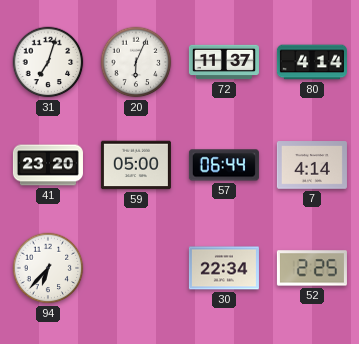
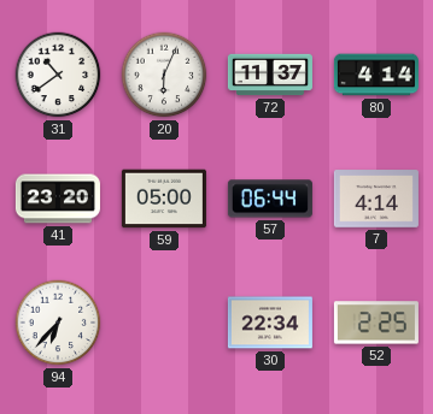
31: 7:03 -> 10:39
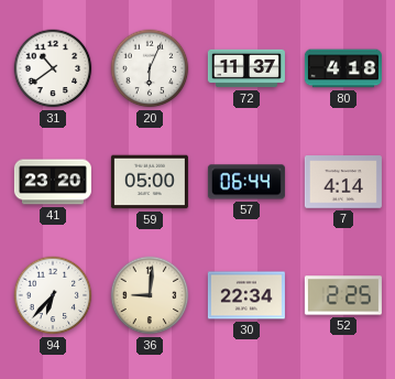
80: 4:14 -> 4:18
36: none -> 9:01
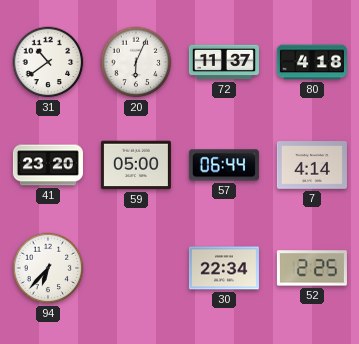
36: 9:01 -> none
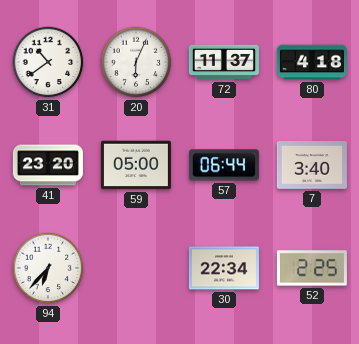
7: 4:14 -> 3:40
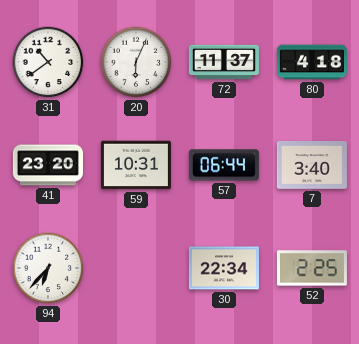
59: 05:00 -> 10:31
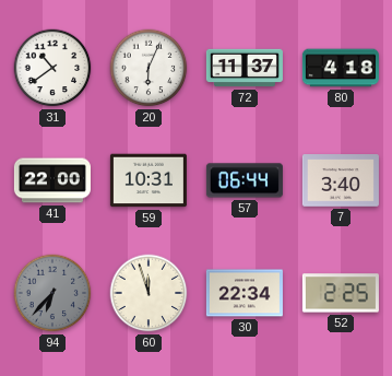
41: 23:20 -> 22:00
94 dial: white -> grey
60: none -> 11:57
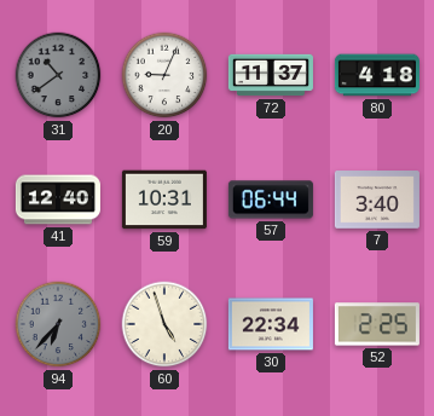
31 dial: white -> grey
20: 6:04 -> 9:04
41: 22:00 -> 12:40
60: 11:57 -> 4:57
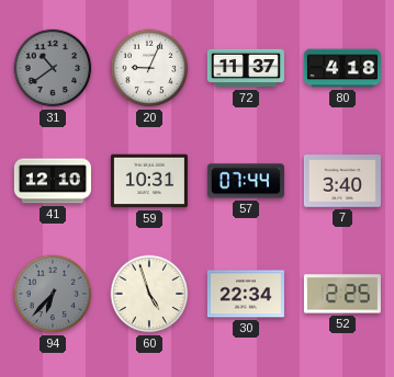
41: 12:40 -> 12:10
57: 06:44 -> 07:44
